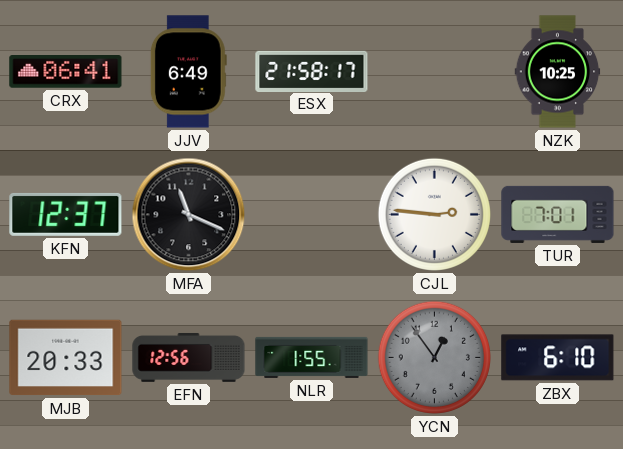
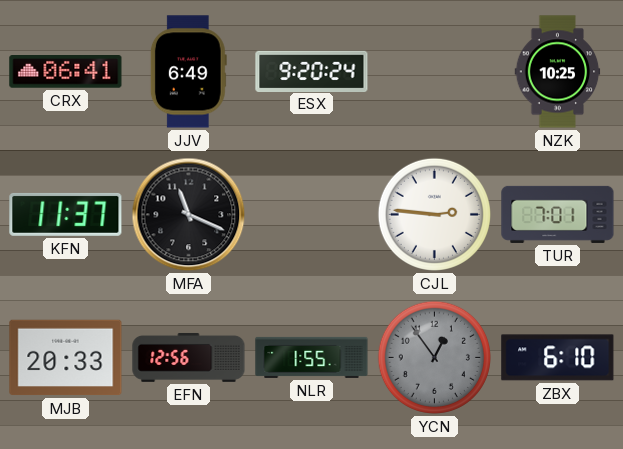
ESX: 21:58 -> 9:20
KFN: 12:37 -> 11:37
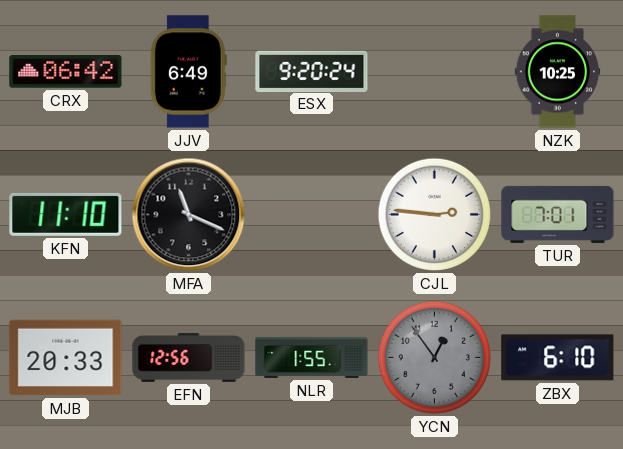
CRX: 06:41 -> 06:42
KFN: 11:37 -> 11:10
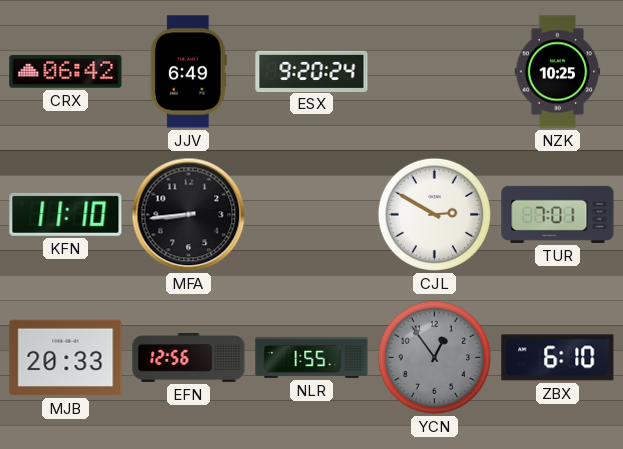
MFA: 11:19 -> 8:44
CJL: 2:46 -> 2:50
